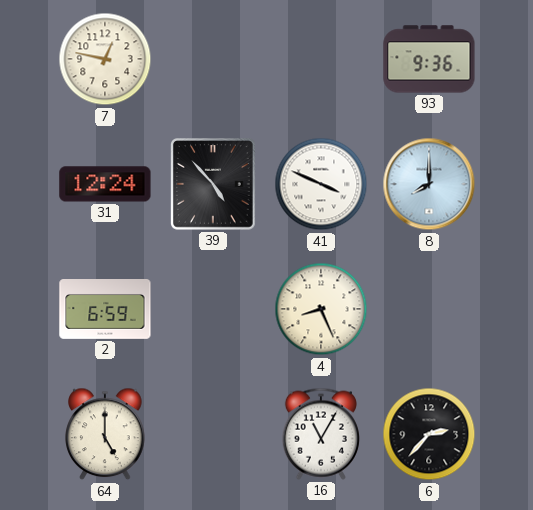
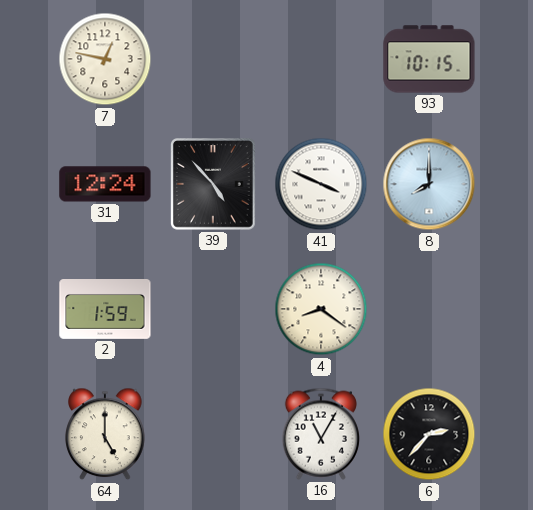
93: 9:36 -> 10:15
2: 6:59 -> 1:59
4: 8:26 -> 8:21
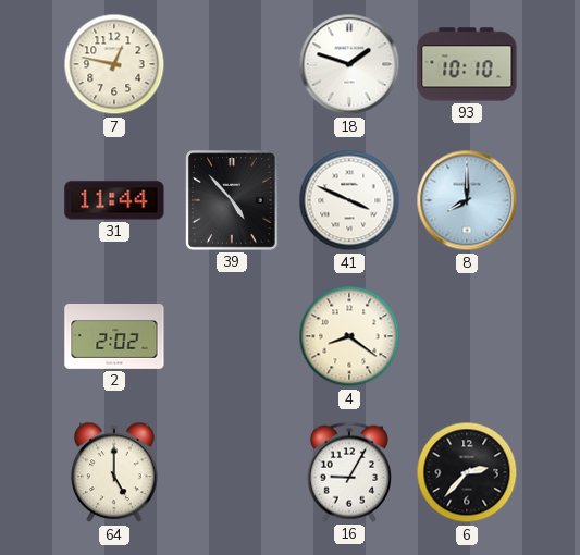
18: none -> 1:48
93: 10:15 -> 10:10
31: 12:24 -> 11:44
2: 1:59 -> 2:02
16: 11:05 -> 9:05
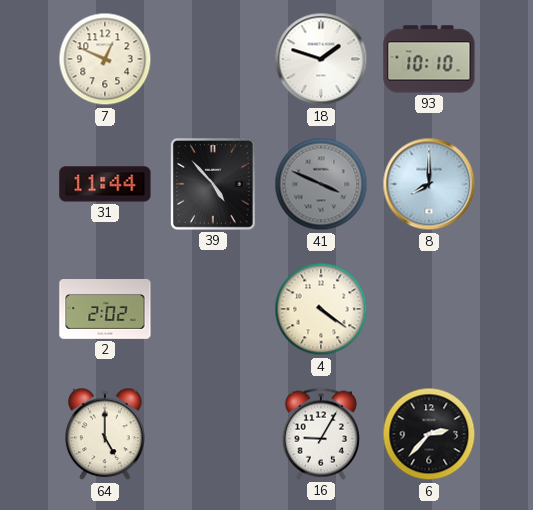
7: 12:47 -> 12:49
41 dial: white -> grey
4: 8:21 -> 4:21
